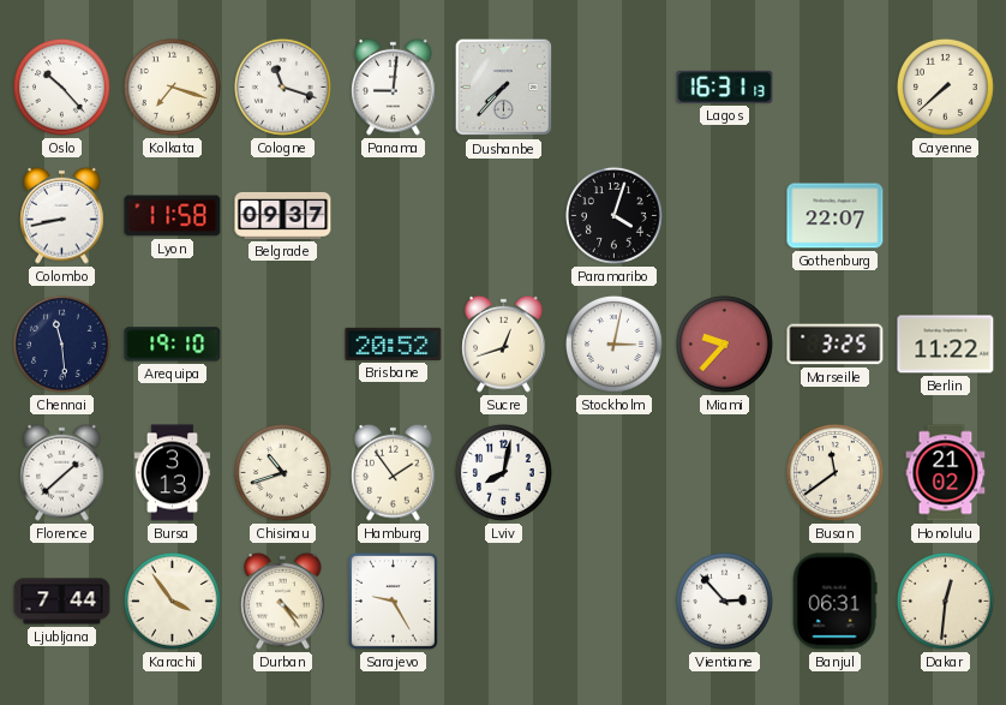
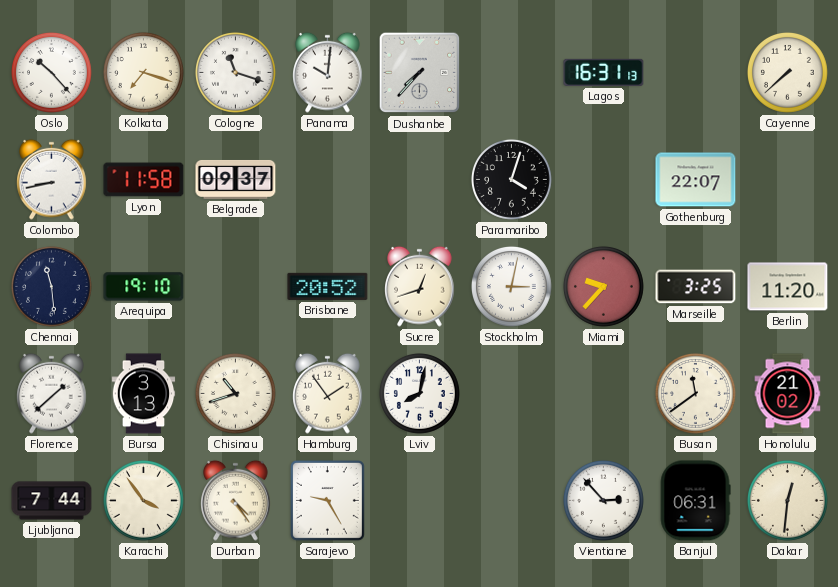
Panama: 9:01 -> 10:01
Berlin: 11:22 -> 11:20
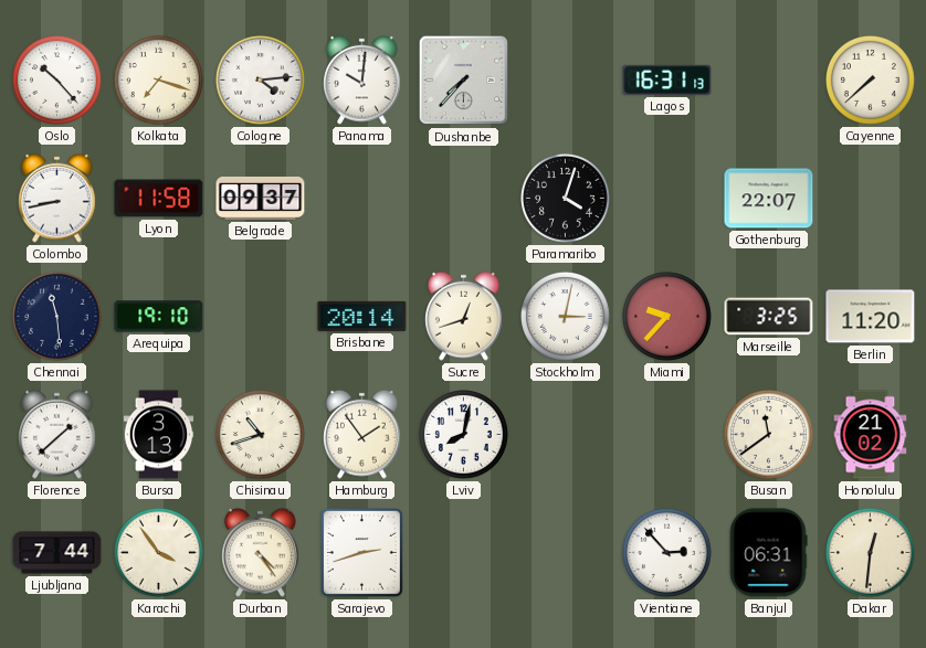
Cologne: 11:18 -> 4:14
Brisbane: 20:52 -> 20:14
Sarajevo: 9:25 -> 2:42
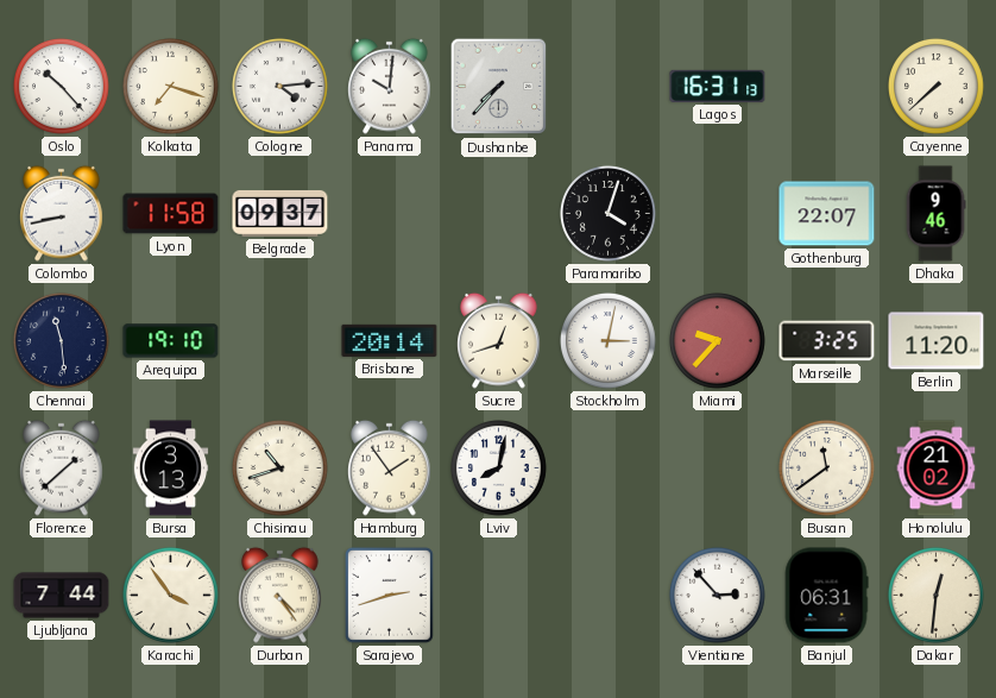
Dhaka: none -> 9:46
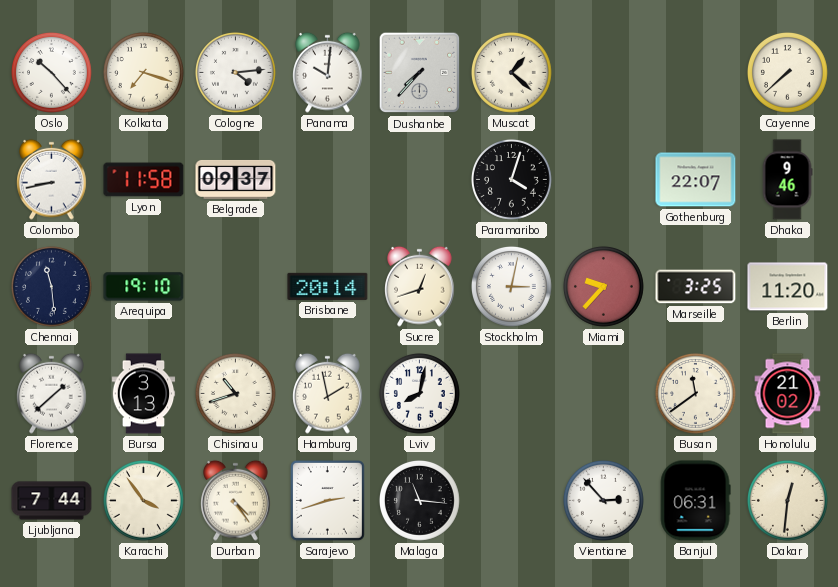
Muscat: none -> 1:22
Lagos: 16:31 -> none
Hamburg: 1:54 -> 1:58
Malaga: none -> 11:16
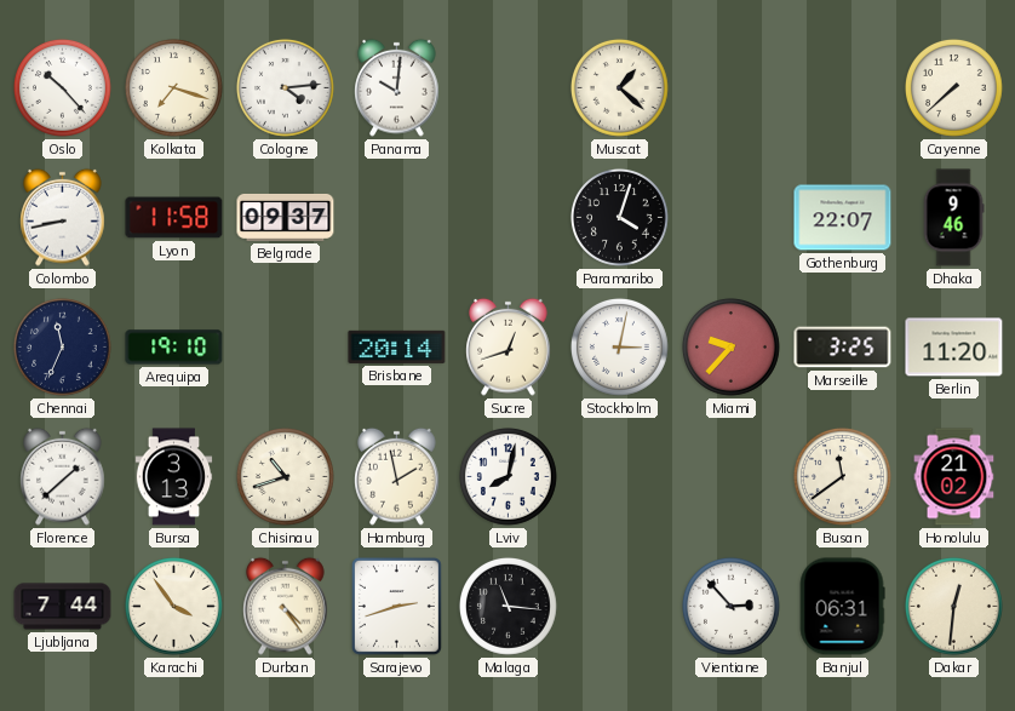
Dushanbe: 7:37 -> none
Chennai: 11:29 -> 11:34
